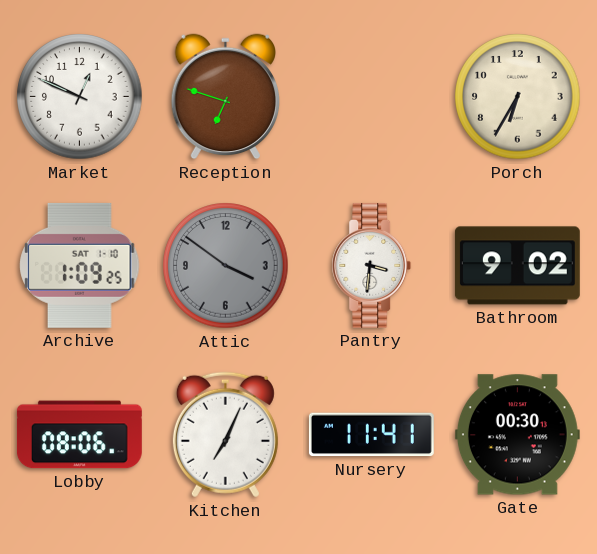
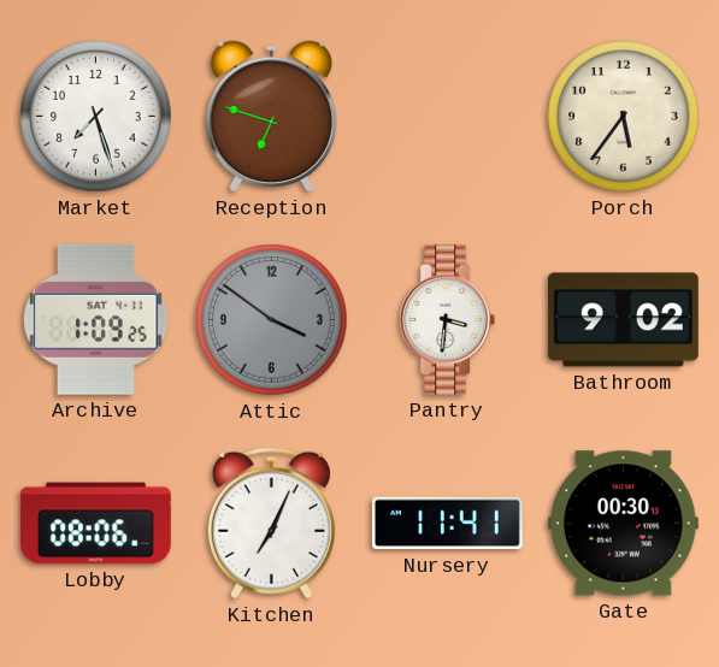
Market: 12:49 -> 7:27
Porch: 6:35 -> 5:36
Archive date: SAT 1-10 -> SAT 4-11
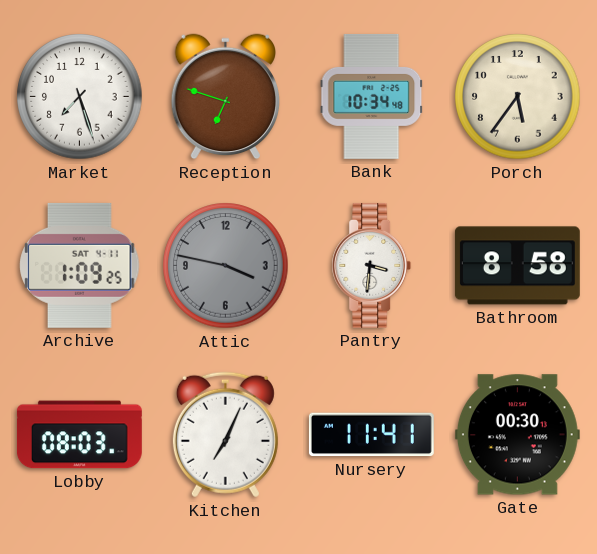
Bank: none -> 10:34
Attic: 3:51 -> 3:47
Bathroom: 9:02 -> 8:58
Lobby: 08:06 -> 08:03
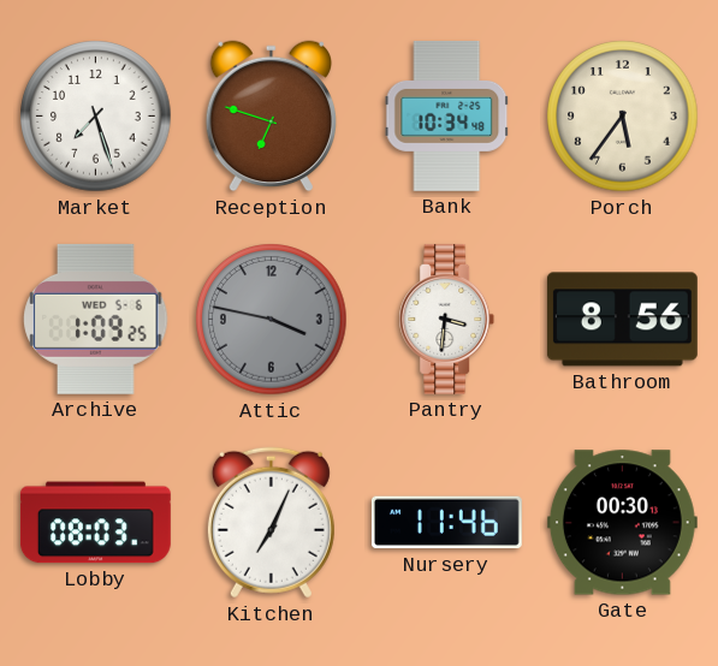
Archive date: SAT 4-11 -> WED 5-6
Bathroom: 8:58 -> 8:56
Nursery: 11:41 -> 11:46
